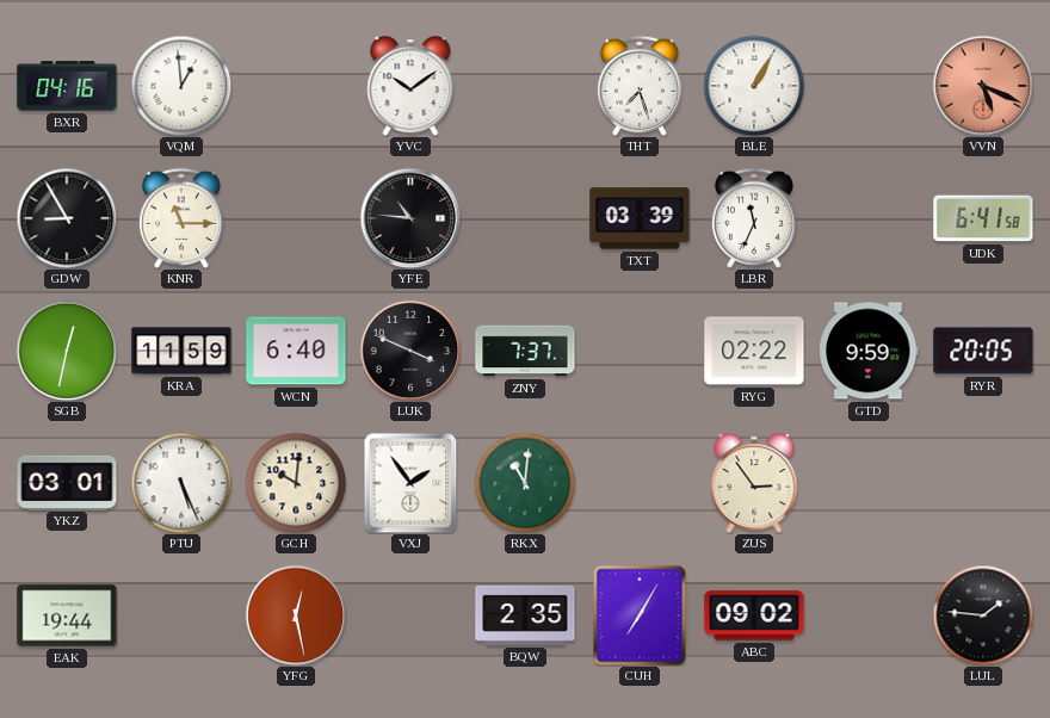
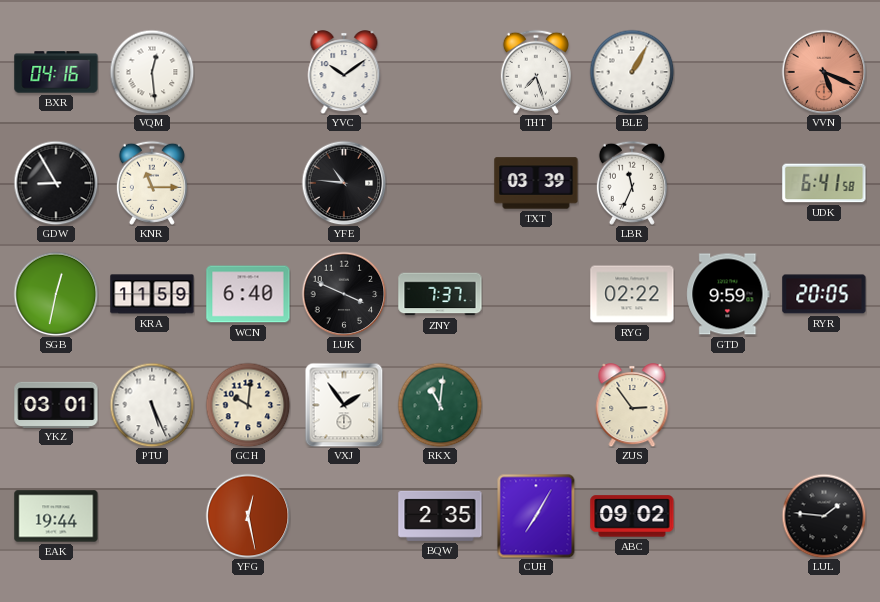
VQM: 12:59 -> 12:29
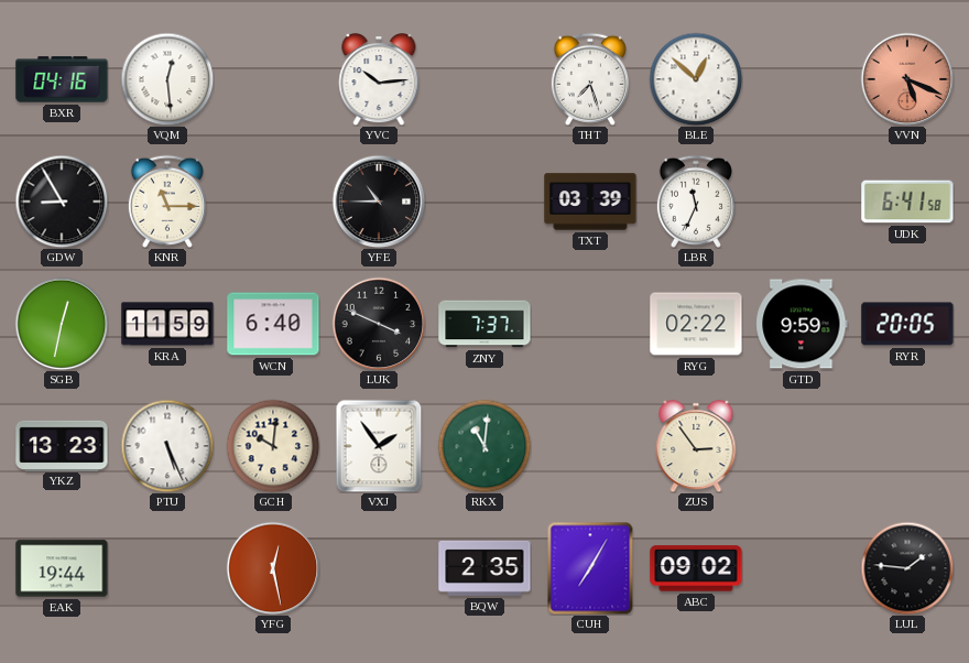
YVC: 10:09 -> 10:14
BLE: 1:05 -> 12:52
YFE: 10:46 -> 10:45
YKZ: 03:01 -> 13:23
